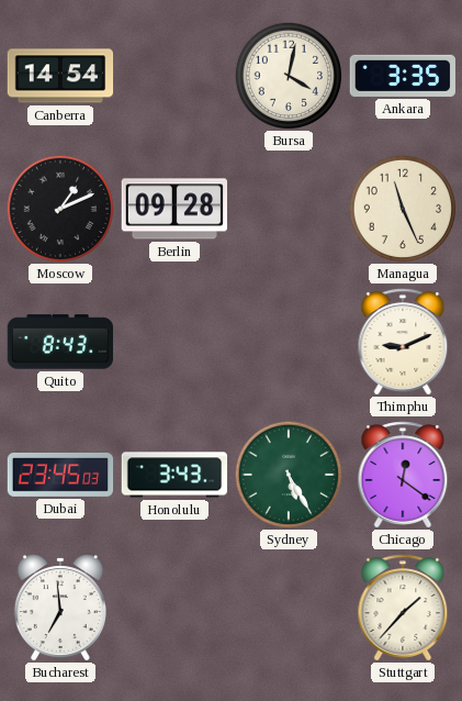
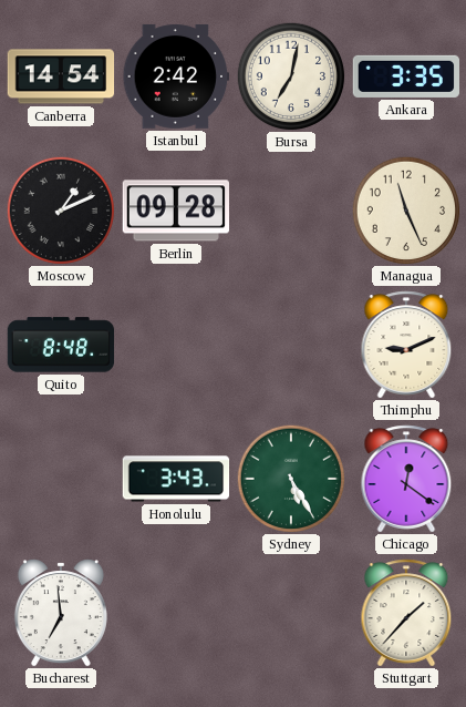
Istanbul: none -> 2:42
Bursa: 4:02 -> 7:02
Quito: 8:43 -> 8:48
Dubai: 23:45 -> none
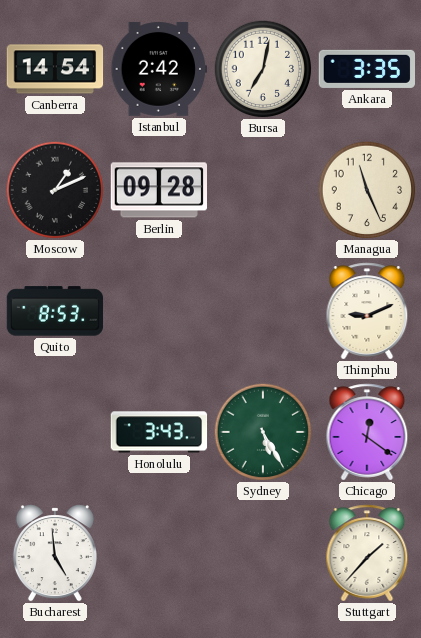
Quito: 8:48 -> 8:53
Bucharest: 6:59 -> 4:59
